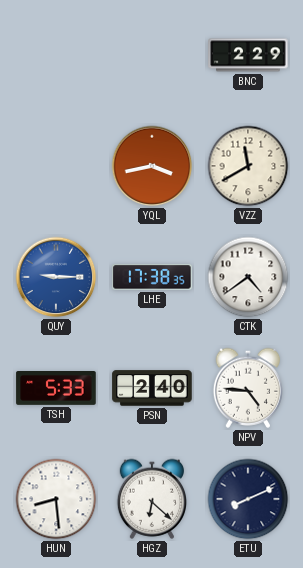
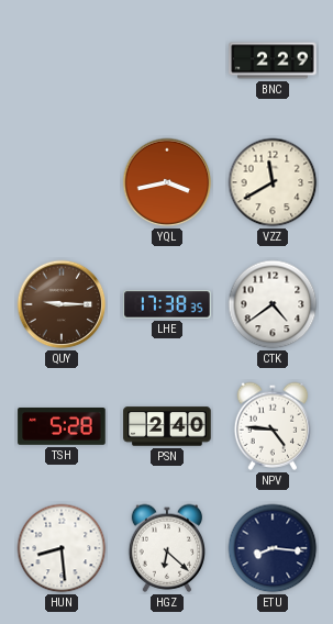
QUY dial: blue -> brown
TSH: 5:33 -> 5:28
ETU: 8:11 -> 8:16
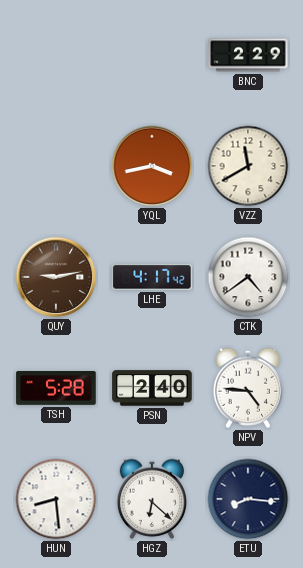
QUY: 9:15 -> 9:13
LHE: 17:38 -> 4:17
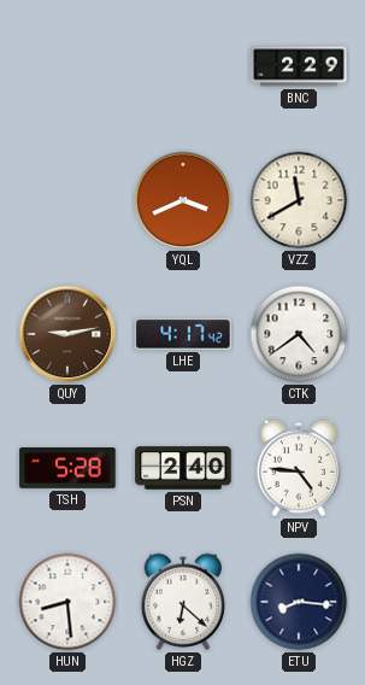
YQL: 3:43 -> 3:41
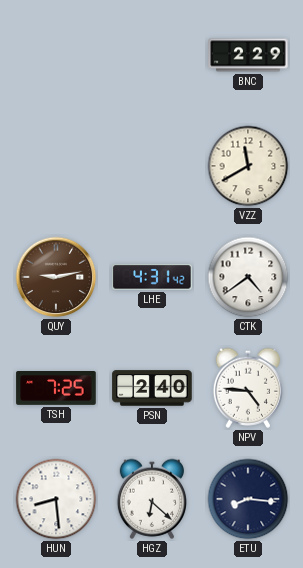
YQL: 3:41 -> none
LHE: 4:17 -> 4:31
TSH: 5:28 -> 7:25
